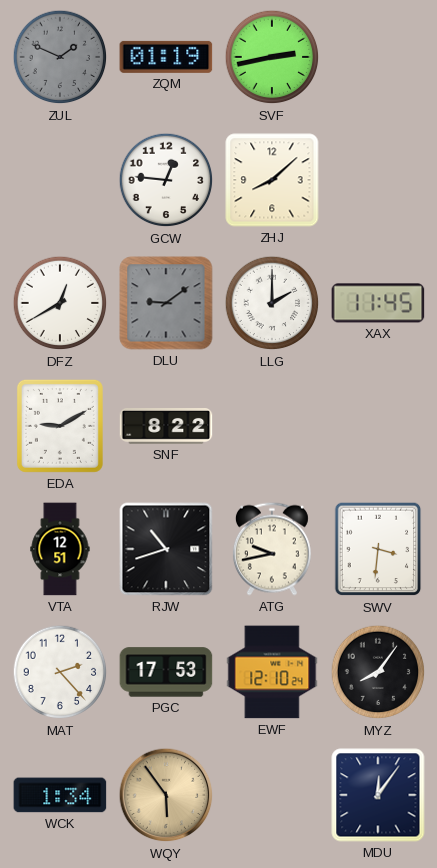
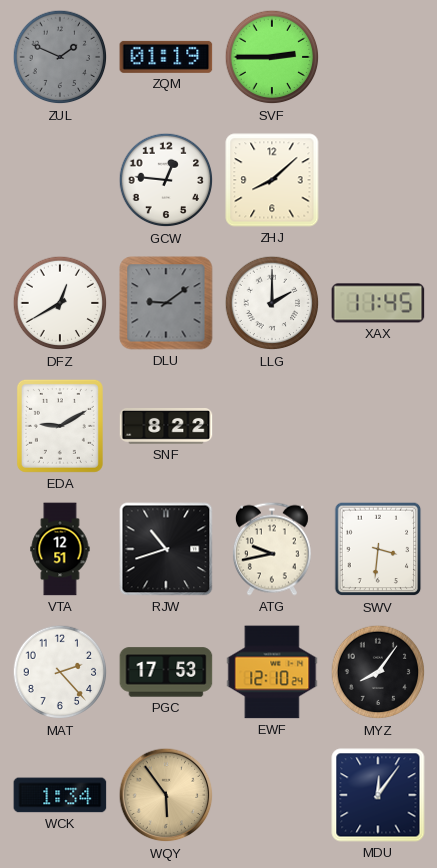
SVF: 2:43 -> 2:45
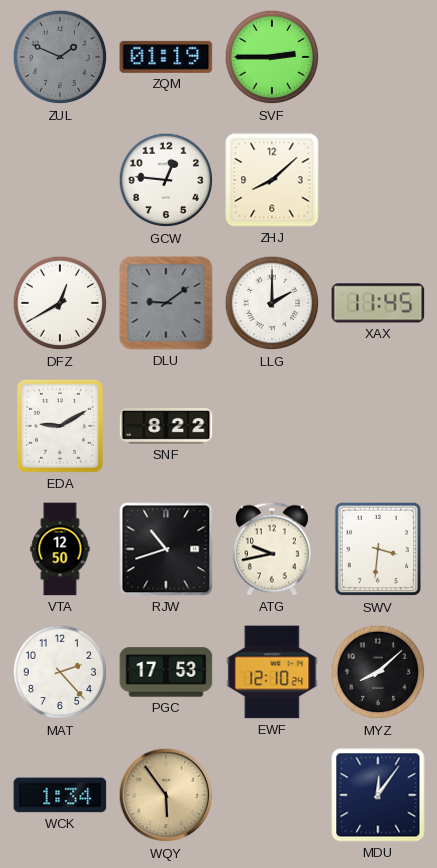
VTA: 12:51 -> 12:50
MYZ: 8:06 -> 8:08
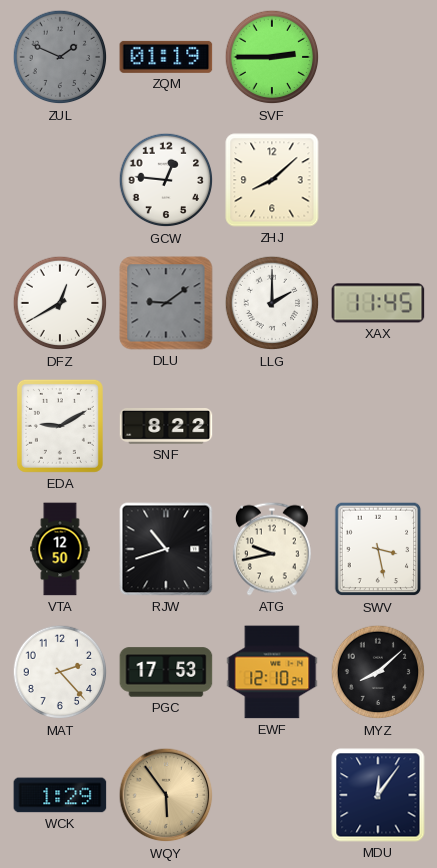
SWV: 3:31 -> 3:28
WCK: 1:34 -> 1:29
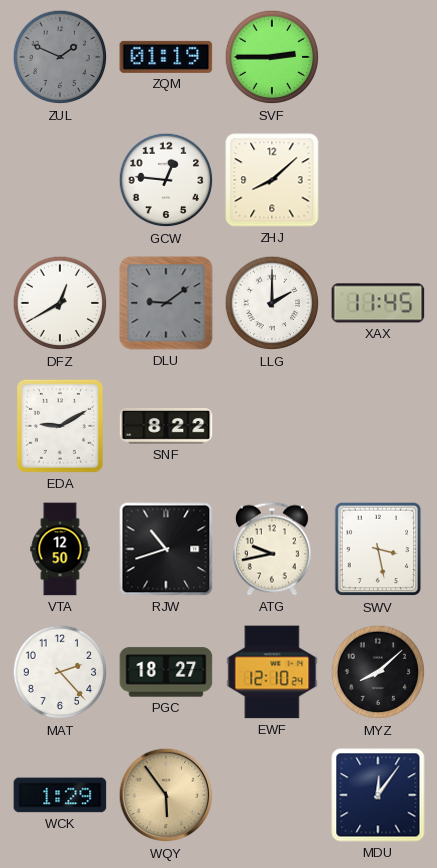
PGC: 17:53 -> 18:27
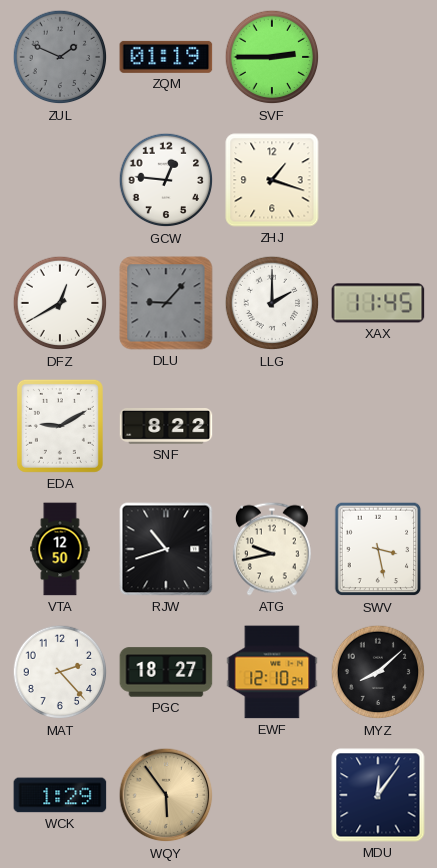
ZHJ: 8:08 -> 1:18
DLU: 9:09 -> 9:07
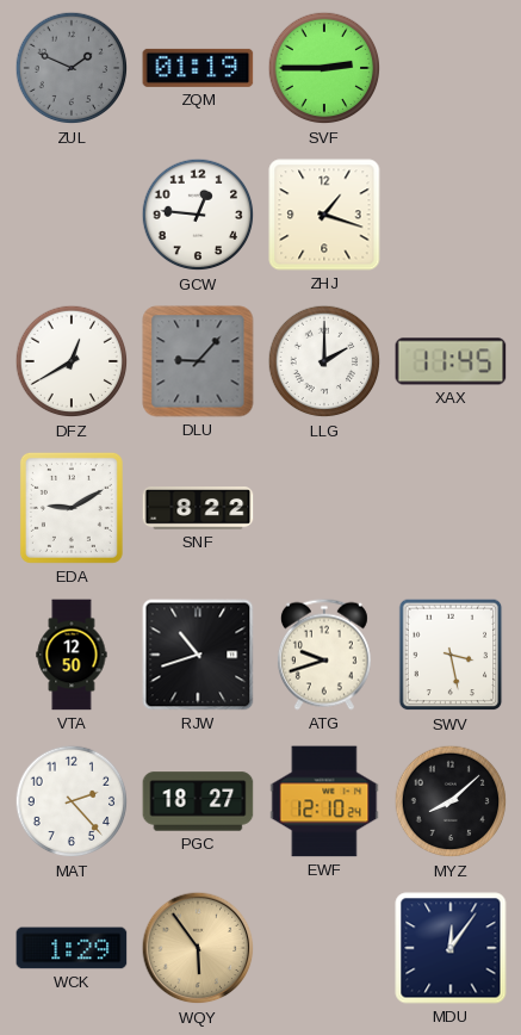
ATG: 9:43 -> 9:42
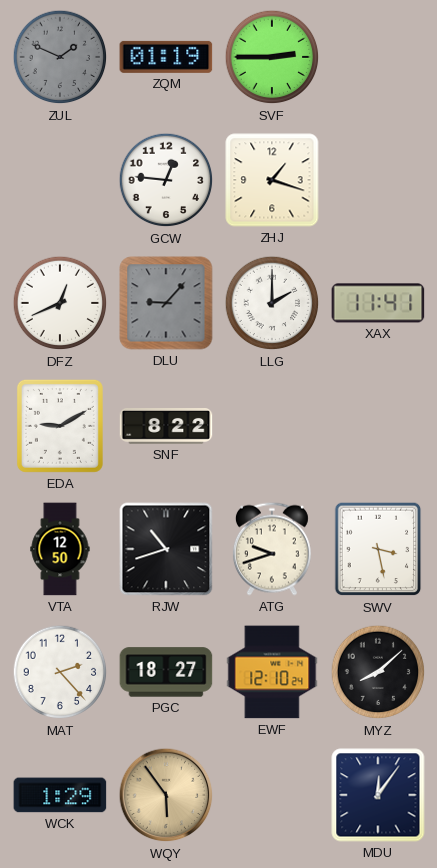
DFZ: 12:40 -> 12:41
XAX: 11:45 -> 11:41
